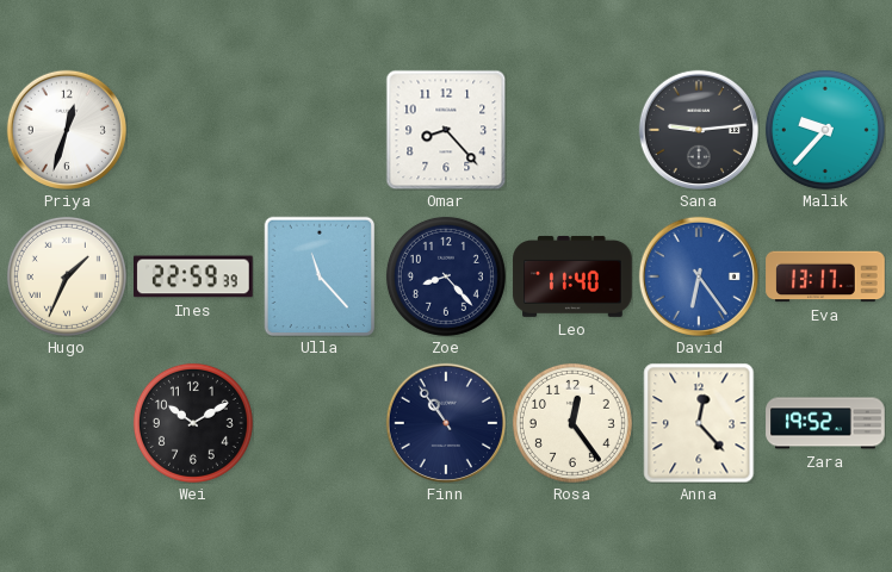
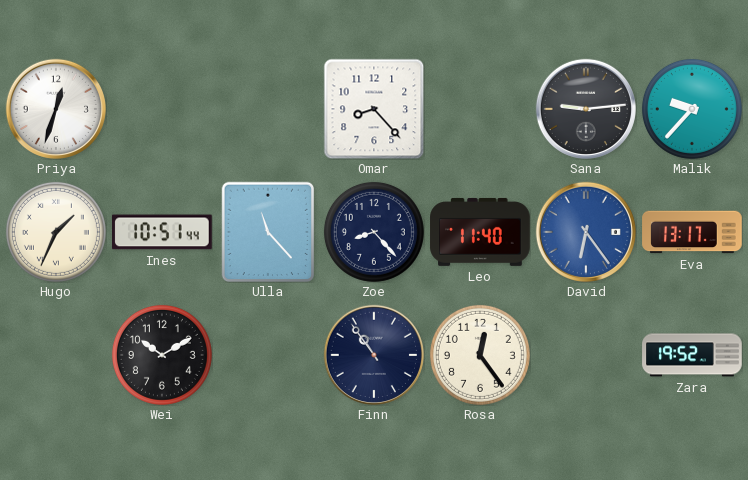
Ines: 22:59 -> 10:51
Anna: 12:23 -> none
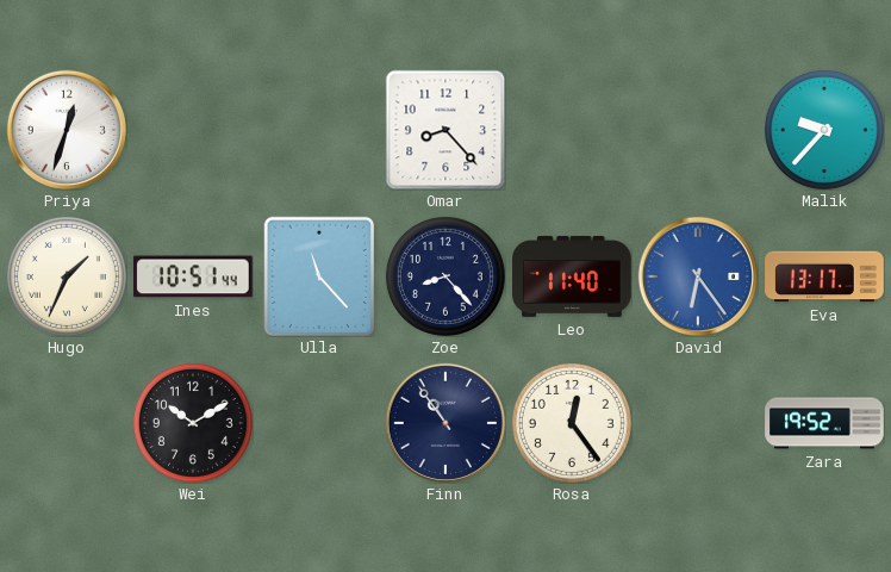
Sana: 9:14 -> none
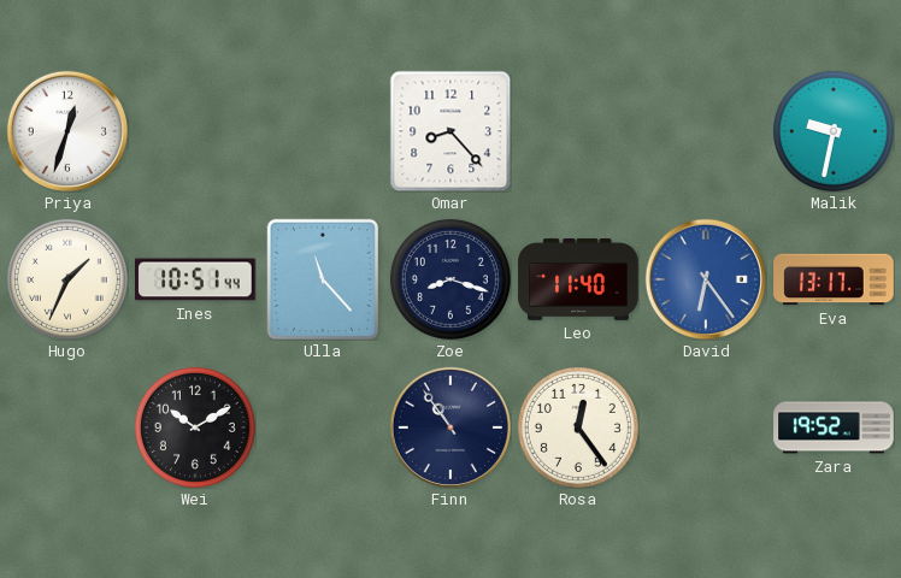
Malik: 9:37 -> 9:32
Zoe: 8:23 -> 8:18
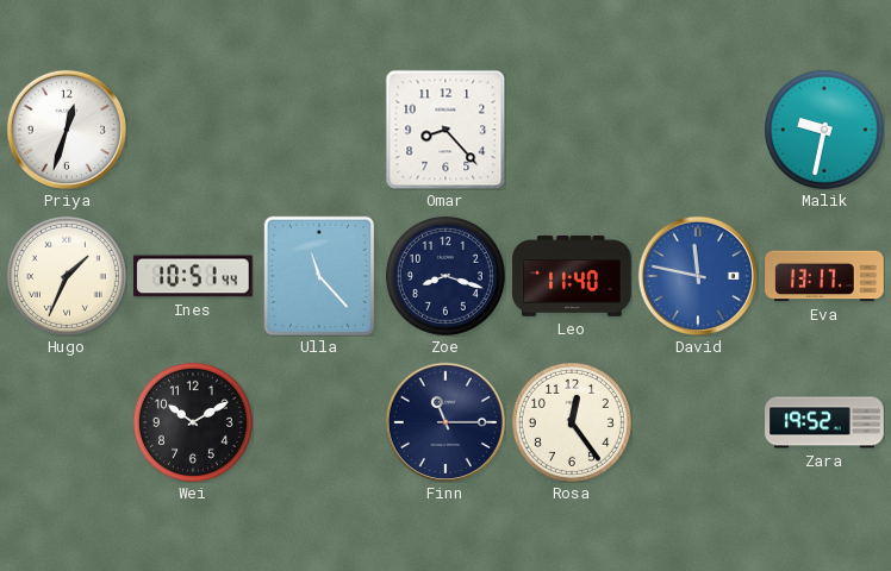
David: 6:24 -> 11:47
Finn: 10:54 -> 11:15
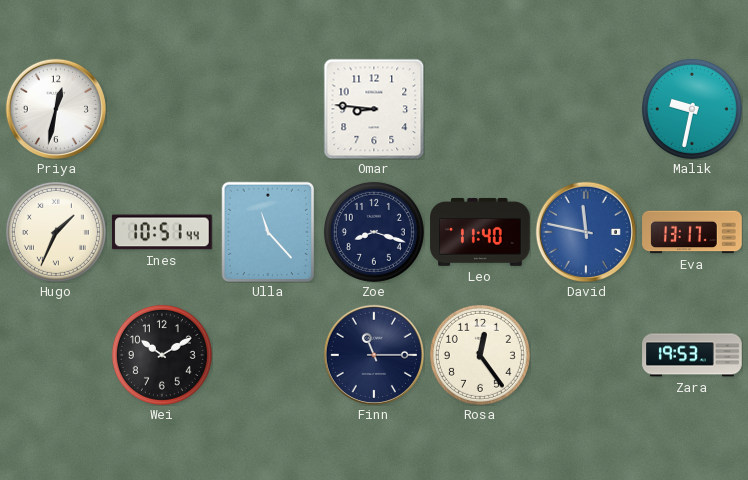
Priya: 12:33 -> 12:32
Omar: 8:23 -> 8:46
Zara: 19:52 -> 19:53
